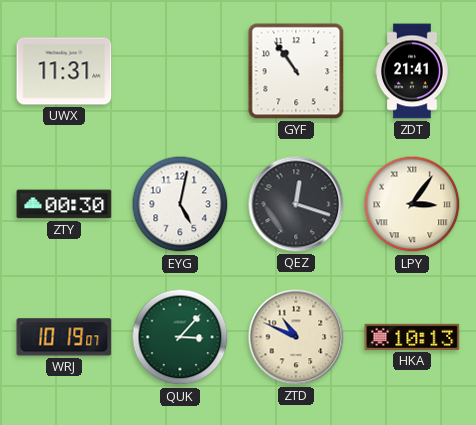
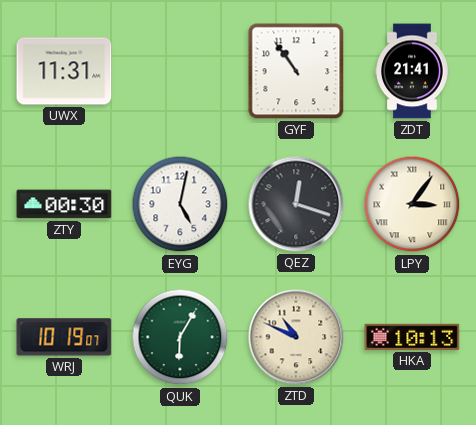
QUK: 3:07 -> 6:05
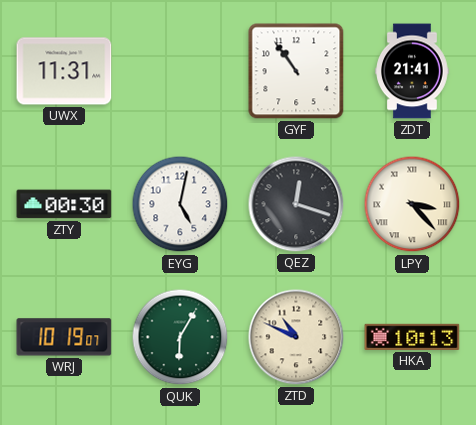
LPY: 3:06 -> 3:23
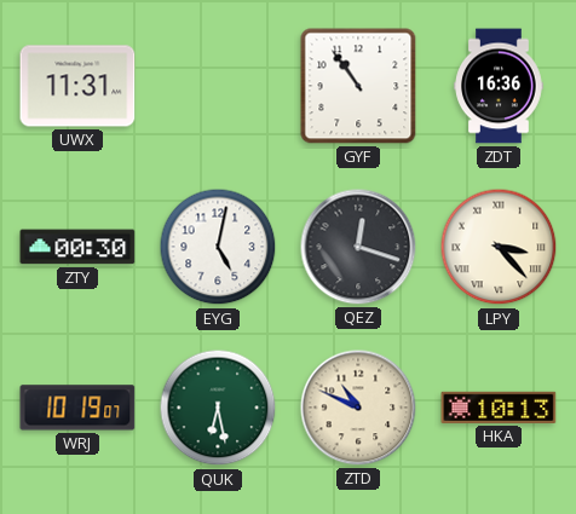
ZDT: 21:41 -> 16:36
QUK: 6:05 -> 6:28
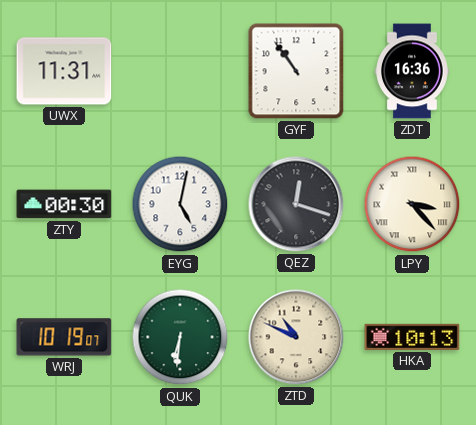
QUK: 6:28 -> 6:31
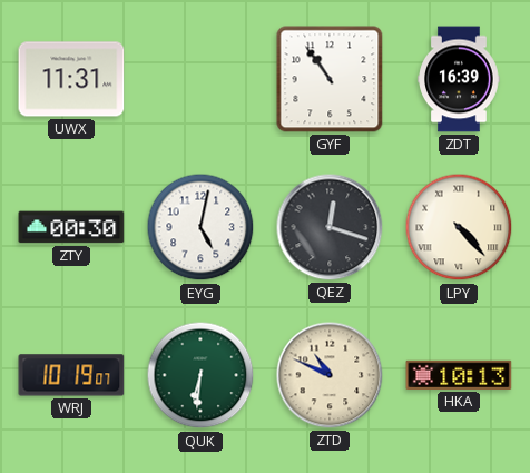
ZDT: 16:36 -> 16:39
LPY: 3:23 -> 4:23
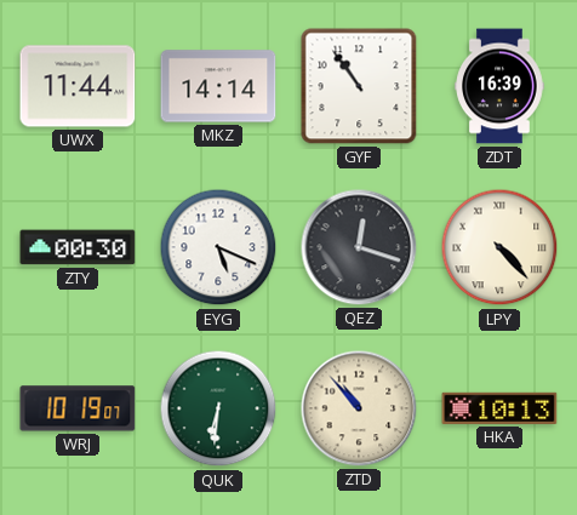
UWX: 11:31 -> 11:44
MKZ: none -> 14:14
EYG: 5:02 -> 5:19
ZTD: 10:49 -> 10:53
